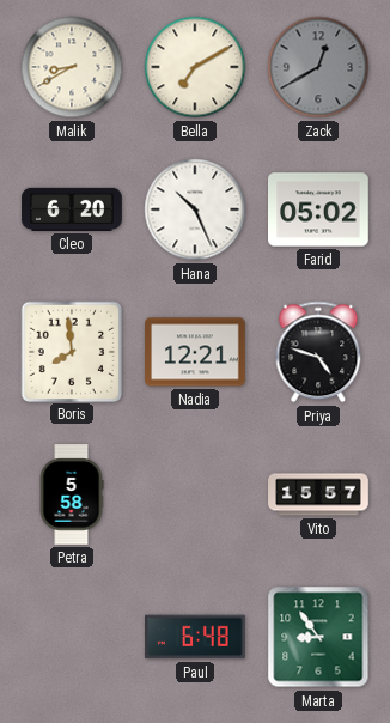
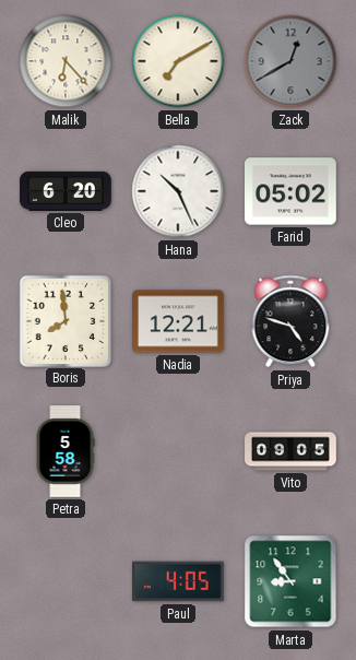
Malik: 8:40 -> 6:23
Vito: 15:57 -> 09:05
Paul: 6:48 -> 4:05
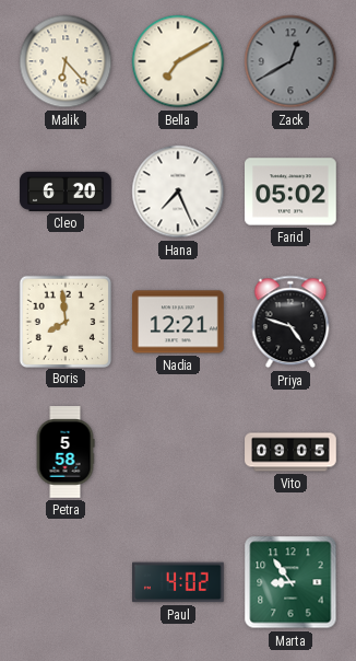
Hana: 10:26 -> 7:26
Paul: 4:05 -> 4:02
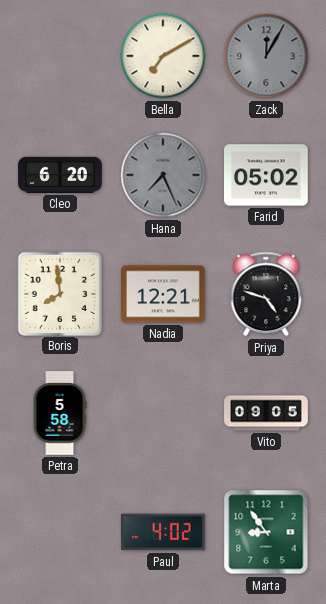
Malik: 6:23 -> none
Zack: 12:40 -> 12:05
Hana dial: white -> grey
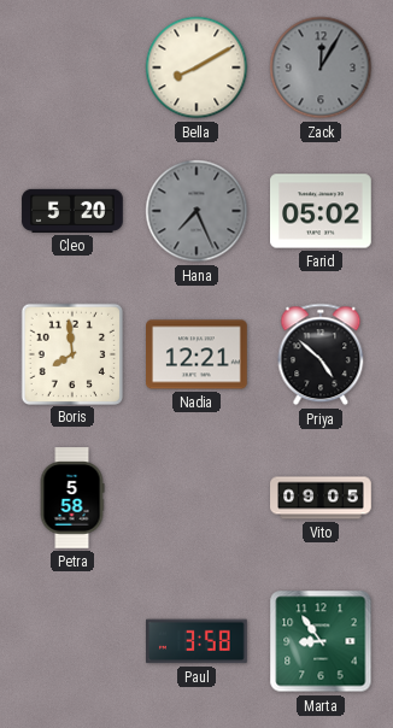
Bella: 7:10 -> 8:10
Cleo: 6:20 -> 5:20
Priya: 4:48 -> 4:52
Paul: 4:02 -> 3:58
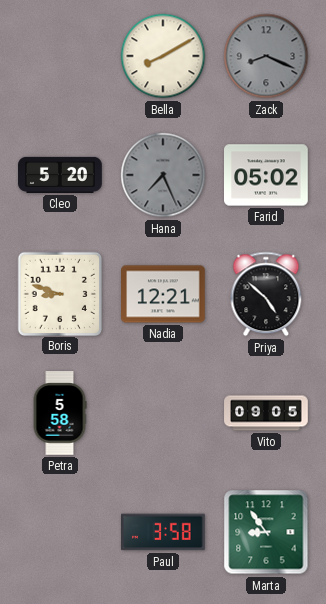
Zack: 12:05 -> 8:19
Boris: 7:59 -> 8:48
